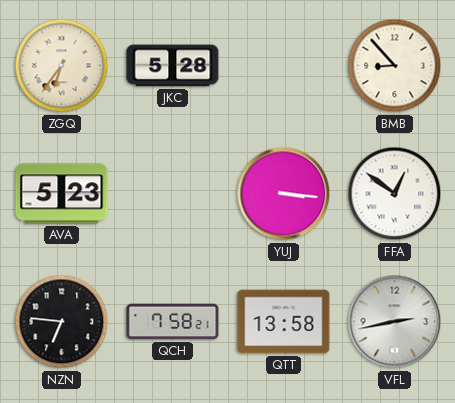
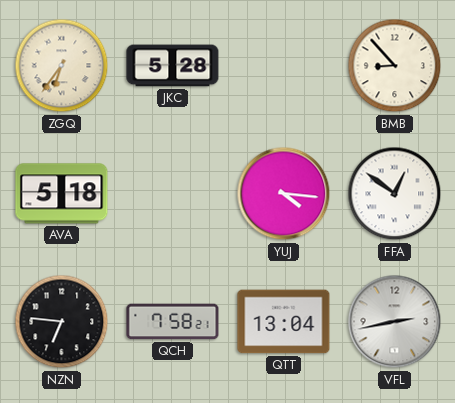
AVA: 5:23 -> 5:18
YUJ: 3:16 -> 4:16
QTT: 13:58 -> 13:04
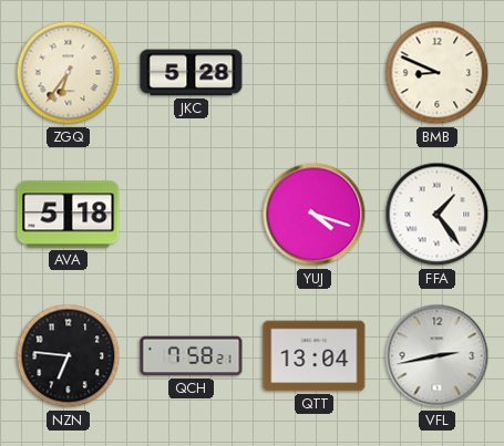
BMB: 8:53 -> 8:49
YUJ: 4:16 -> 4:18
FFA: 12:51 -> 1:24
